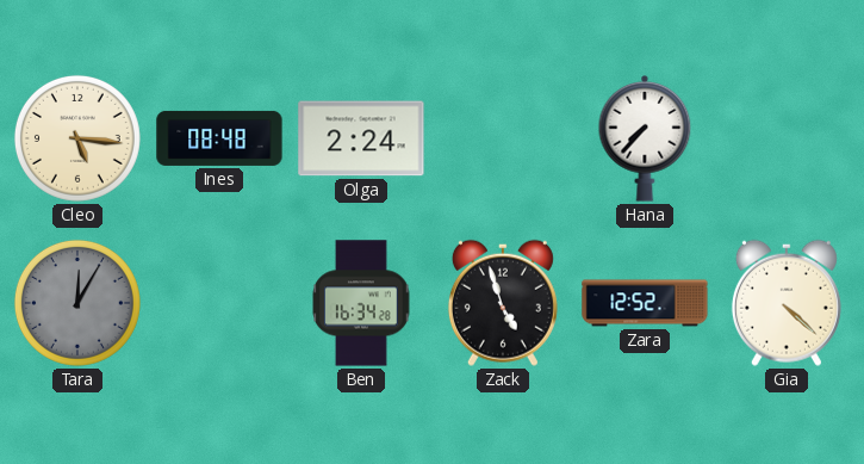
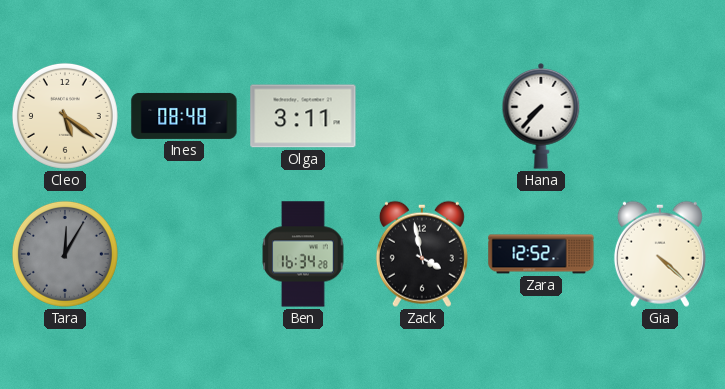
Cleo: 5:16 -> 5:21
Olga: 2:24 -> 3:11
Zack: 4:57 -> 3:58
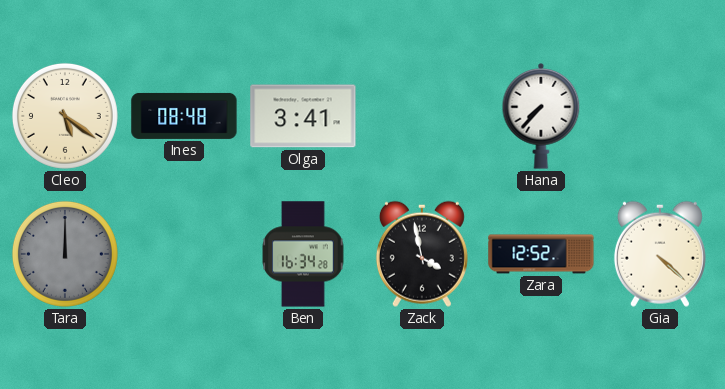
Olga: 3:11 -> 3:41
Tara: 12:05 -> 12:00
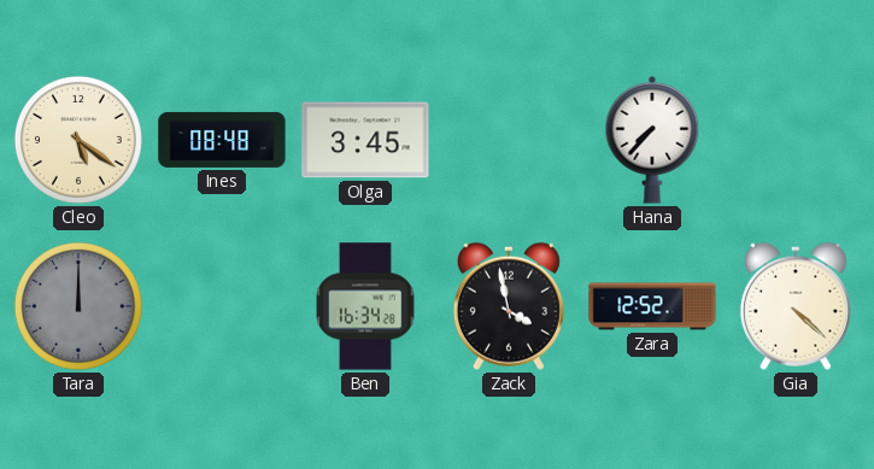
Olga: 3:41 -> 3:45
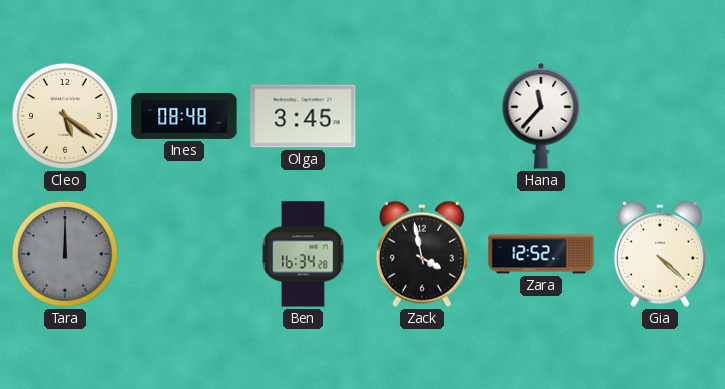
Hana: 7:37 -> 11:37
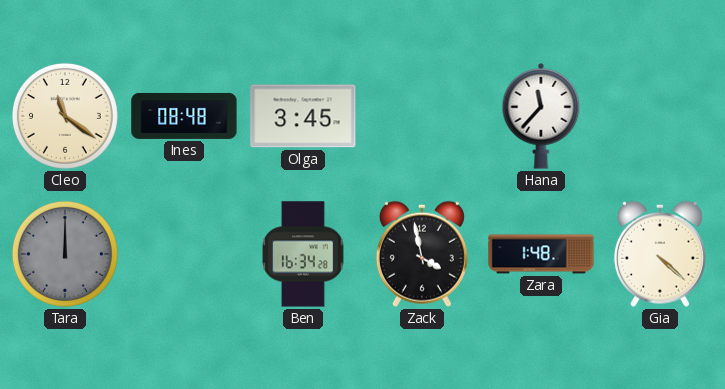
Cleo: 5:21 -> 11:21
Zara: 12:52 -> 1:48
